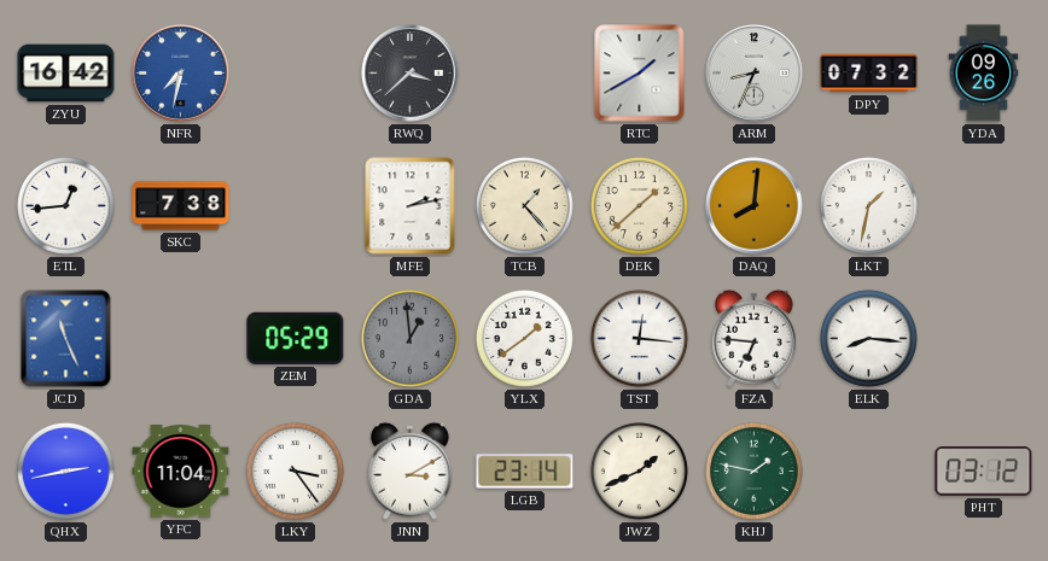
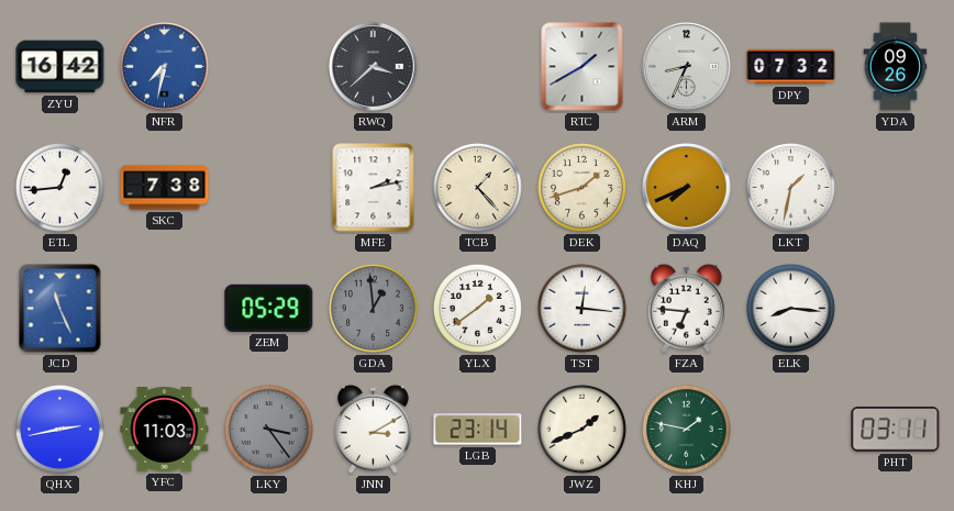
DEK: 1:38 -> 1:42
DAQ: 8:01 -> 7:41
YFC: 11:04 -> 11:03
LKY dial: white -> grey
PHT: 03:12 -> 03:11
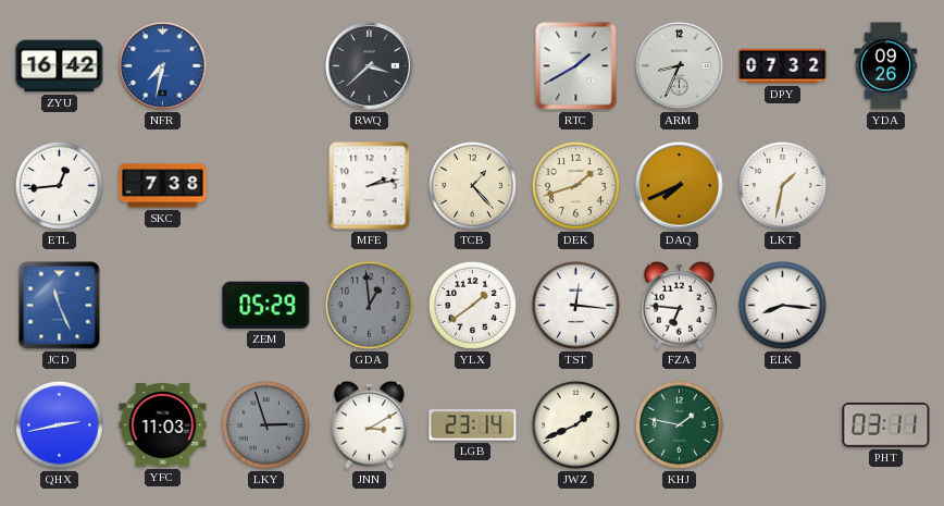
LKY: 3:24 -> 2:57
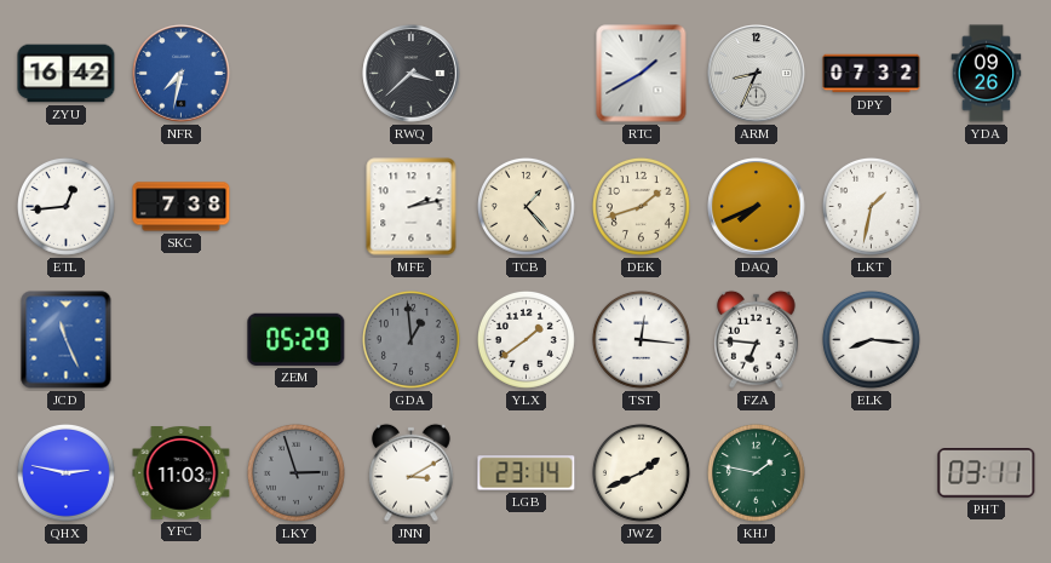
QHX: 2:43 -> 2:47
